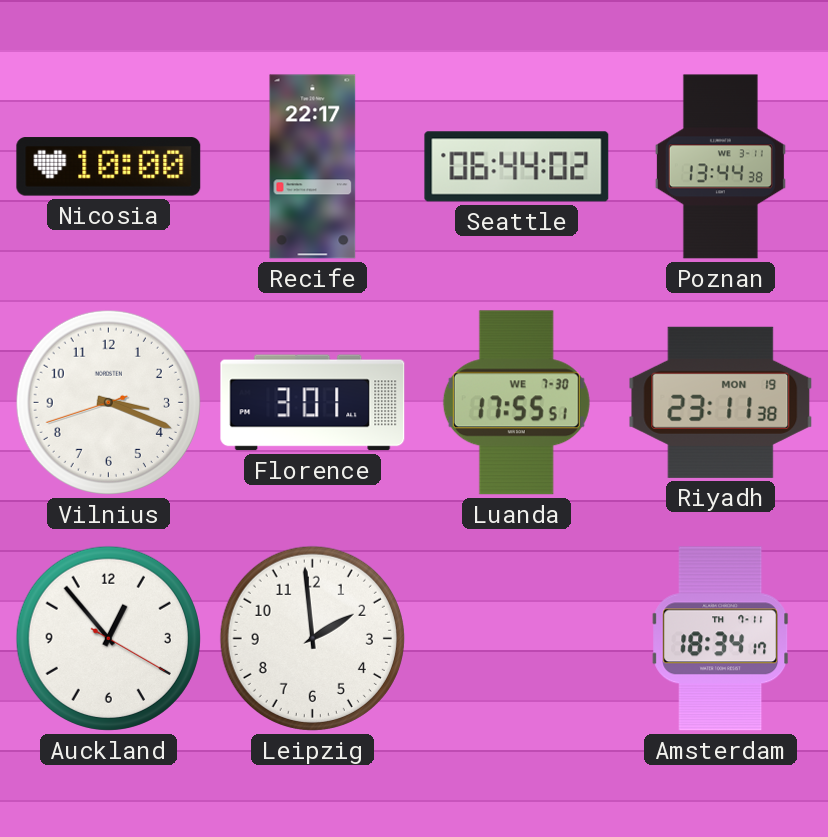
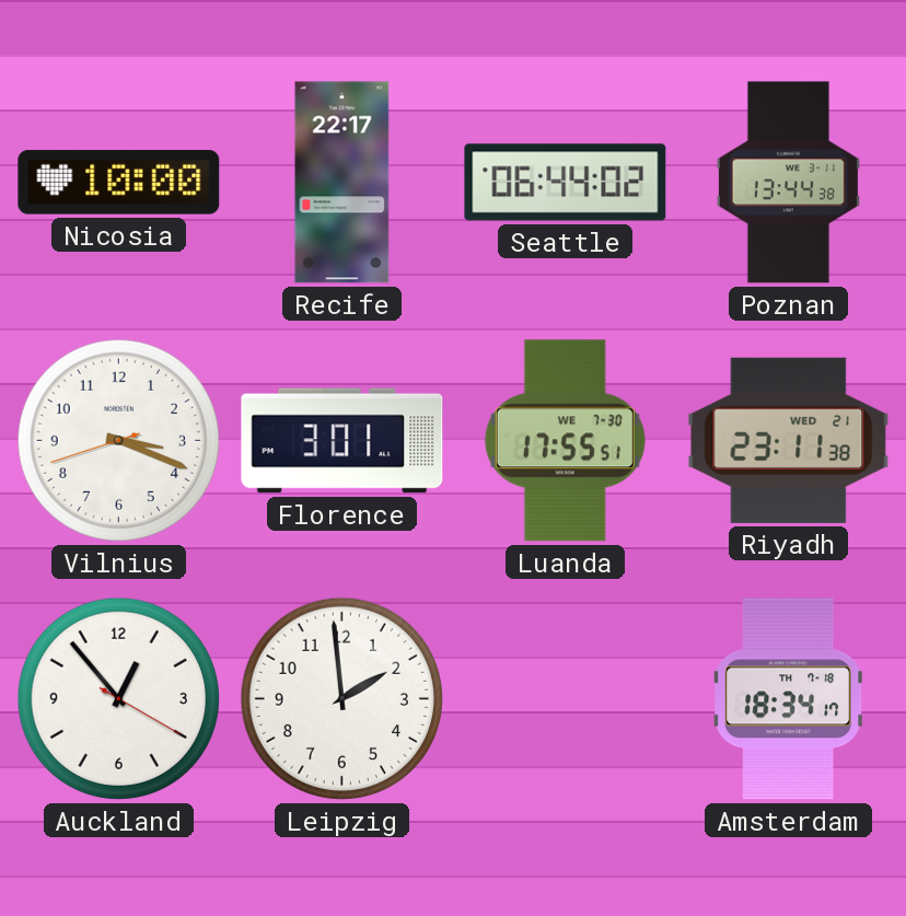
Riyadh date: MON 19 -> WED 21
Amsterdam date: TH 7-11 -> TH 7-18
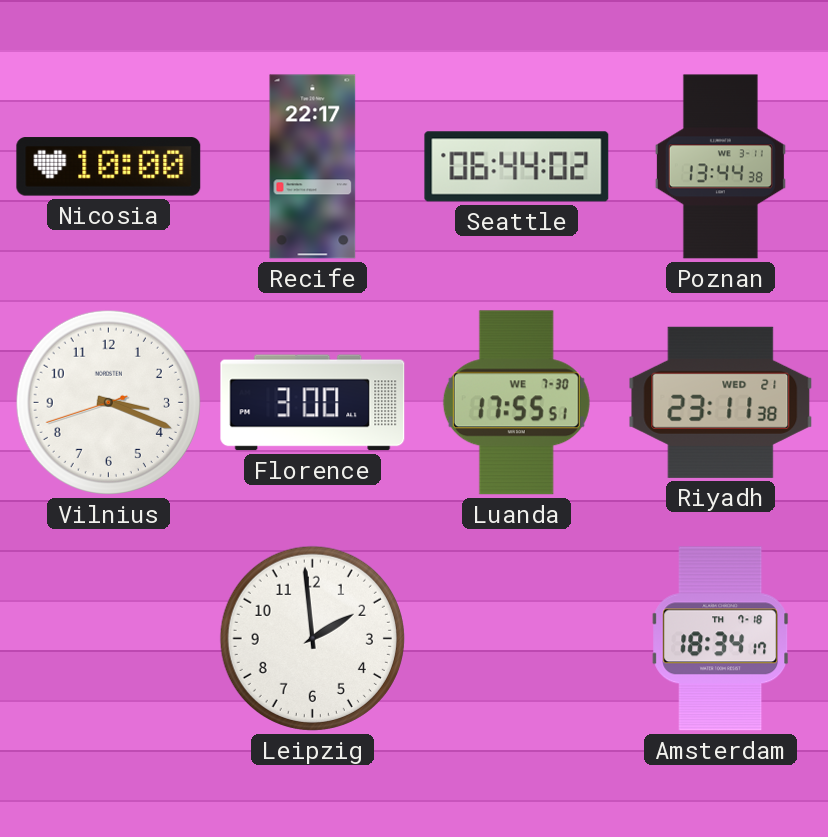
Florence: 3:01 -> 3:00
Auckland: 12:53 -> none
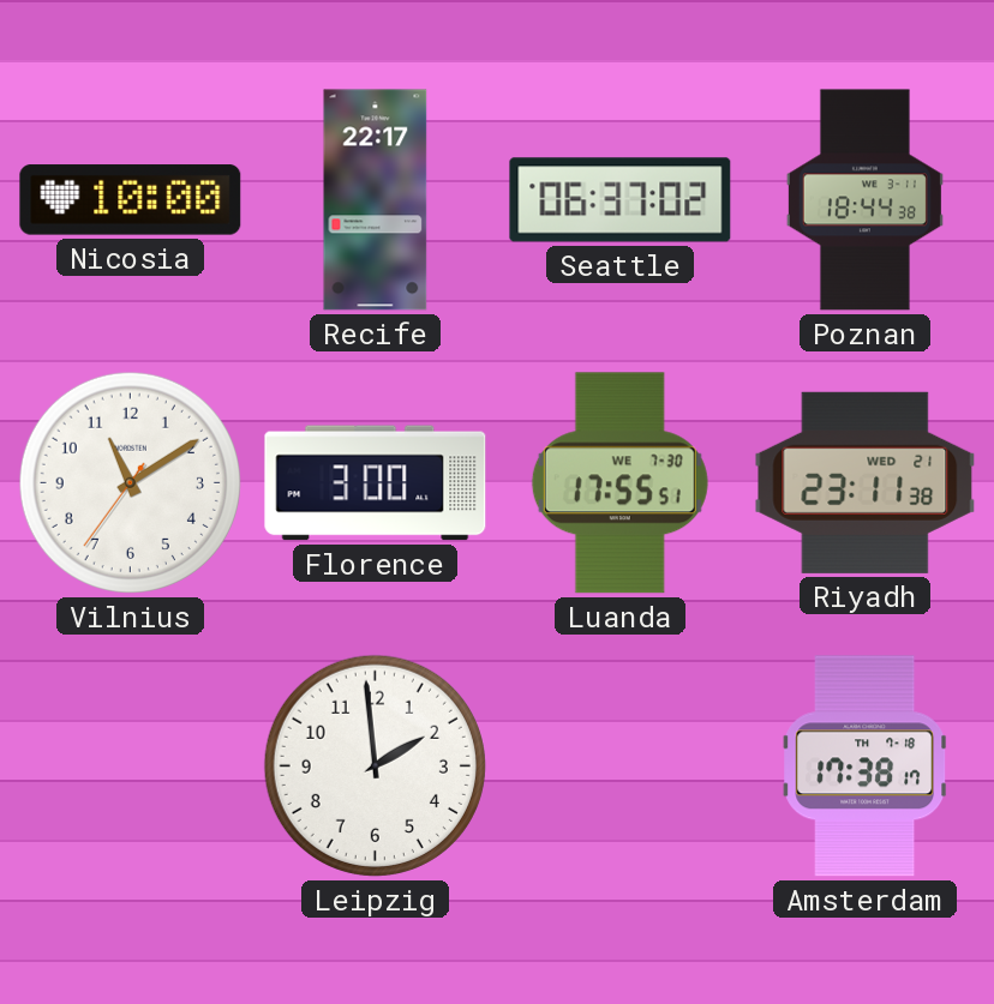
Seattle: 06:44 -> 06:37
Poznan: 13:44 -> 18:44
Vilnius: 3:18 -> 11:09
Amsterdam: 18:34 -> 17:38
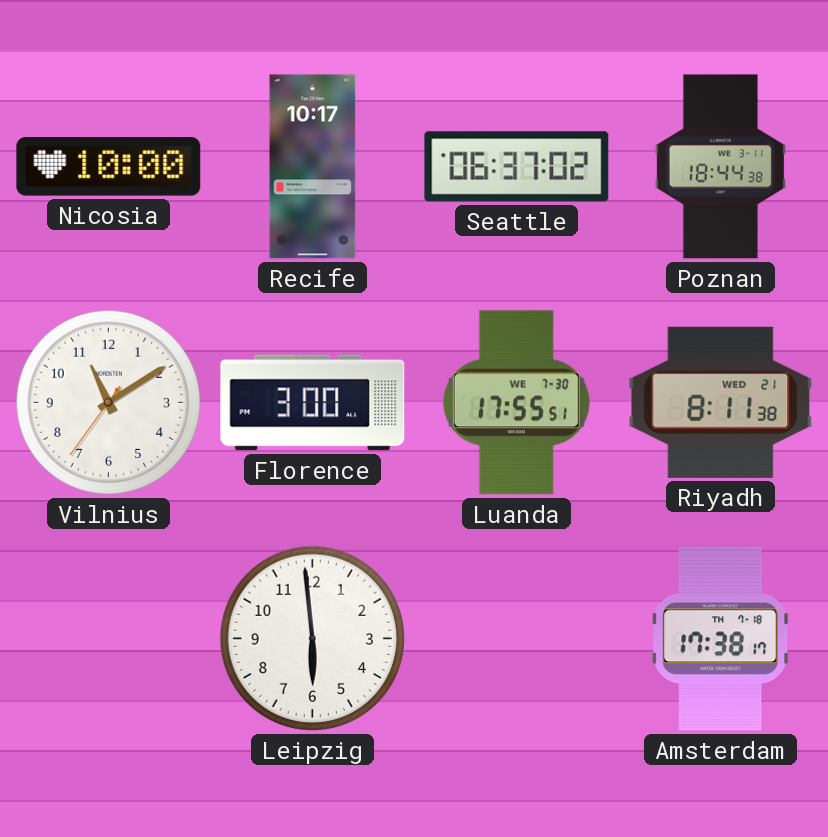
Recife: 22:17 -> 10:17
Riyadh: 23:11 -> 8:11
Leipzig: 1:59 -> 5:59
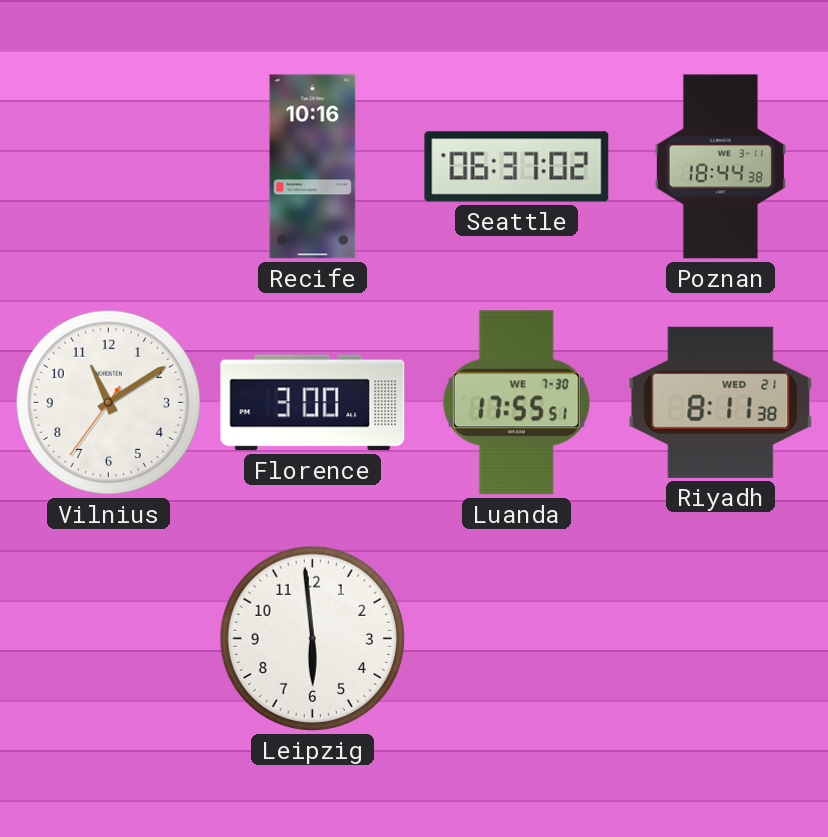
Nicosia: 10:00 -> none
Recife: 10:17 -> 10:16
Amsterdam: 17:38 -> none
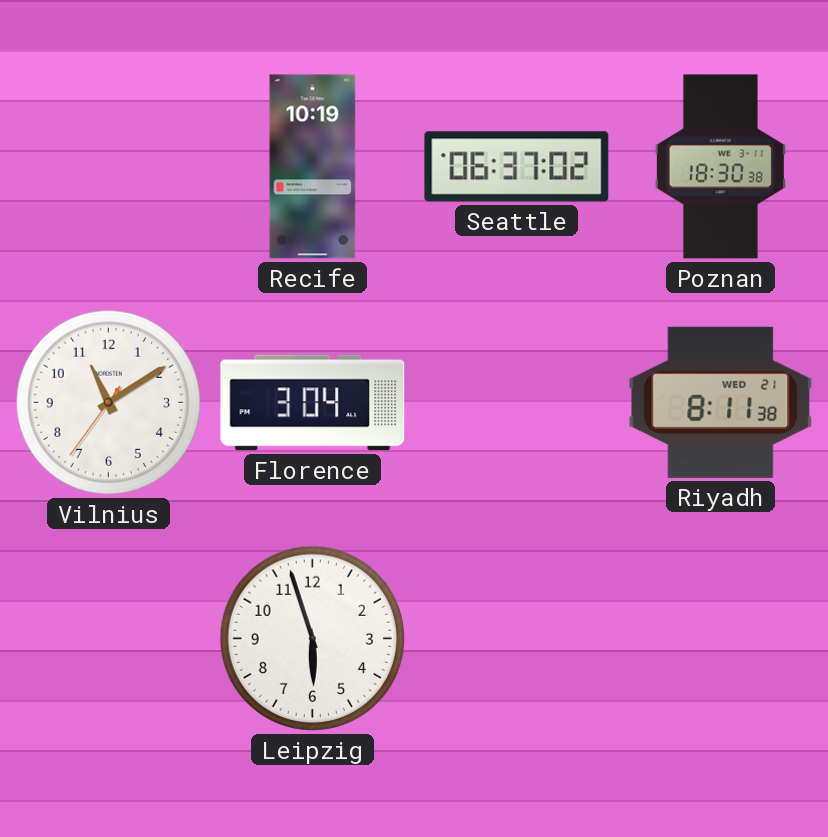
Recife: 10:16 -> 10:19
Poznan: 18:44 -> 18:30
Florence: 3:00 -> 3:04
Luanda: 17:55 -> none
Leipzig: 5:59 -> 5:57
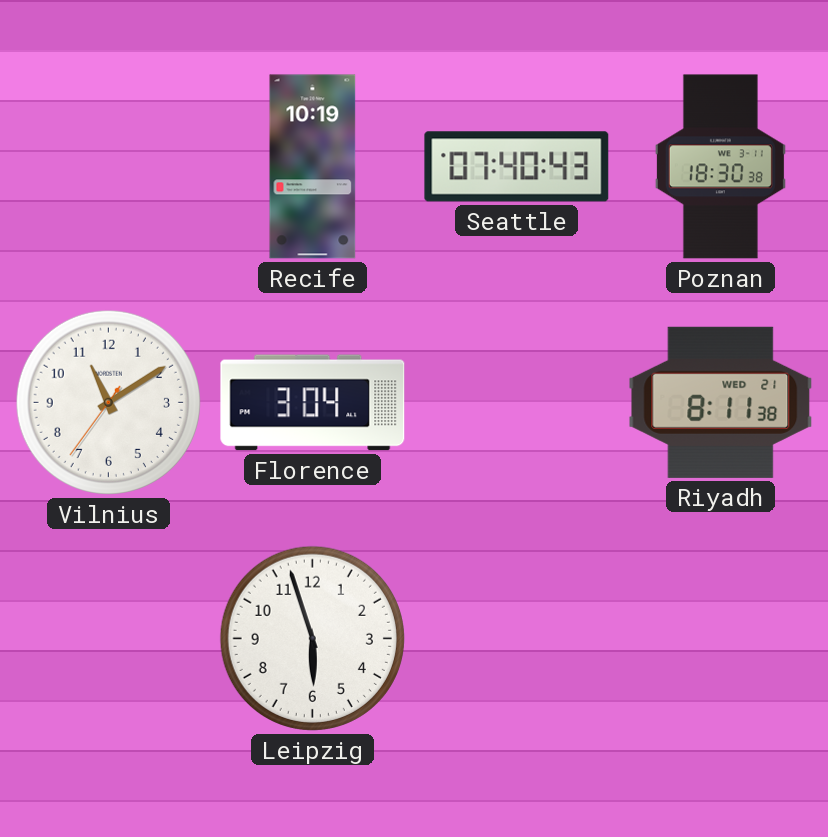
Seattle: 06:37 -> 07:40
